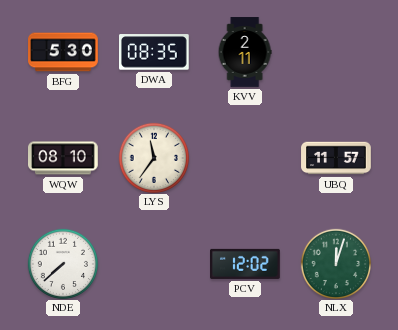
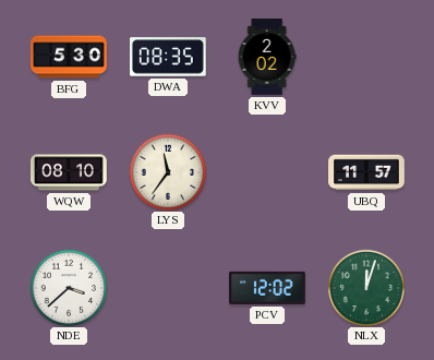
KVV: 2:11 -> 2:02
NDE: 7:38 -> 3:38
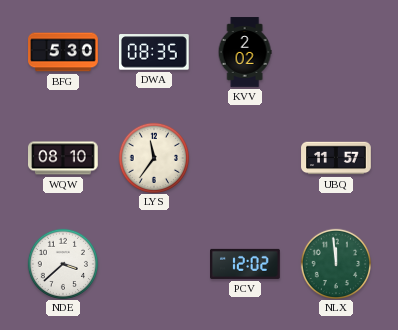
NLX: 12:03 -> 11:59
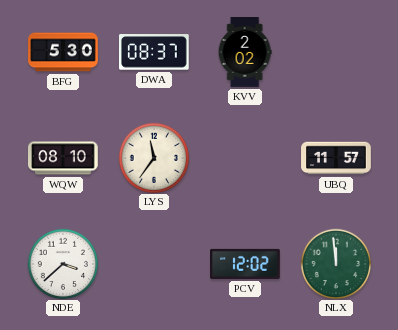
DWA: 08:35 -> 08:37
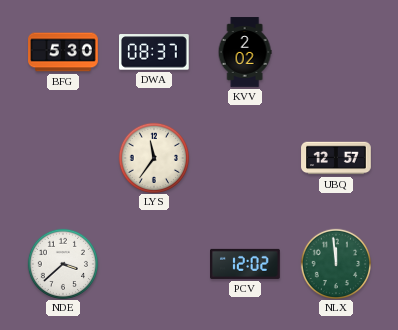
WQW: 08:10 -> none
UBQ: 11:57 -> 12:57
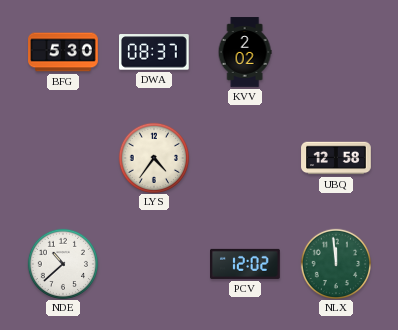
LYS: 11:36 -> 4:36
UBQ: 12:57 -> 12:58
NDE: 3:38 -> 10:38
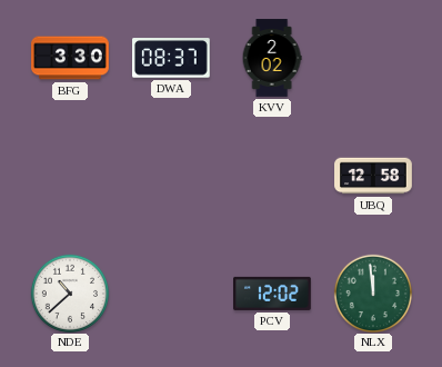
BFG: 5:30 -> 3:30
LYS: 4:36 -> none
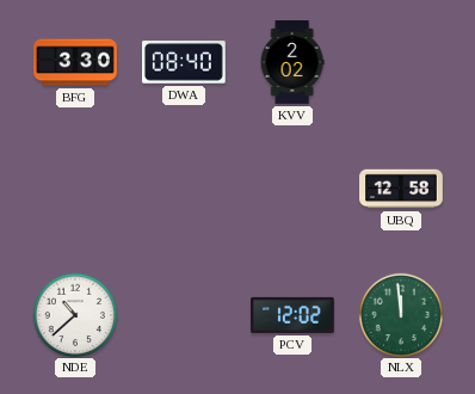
DWA: 08:37 -> 08:40
